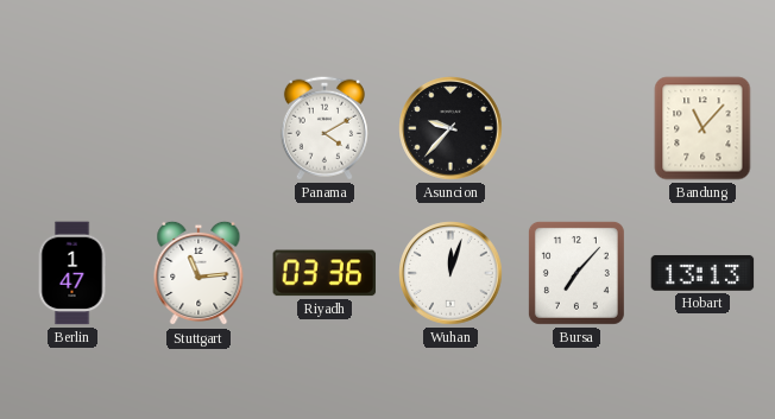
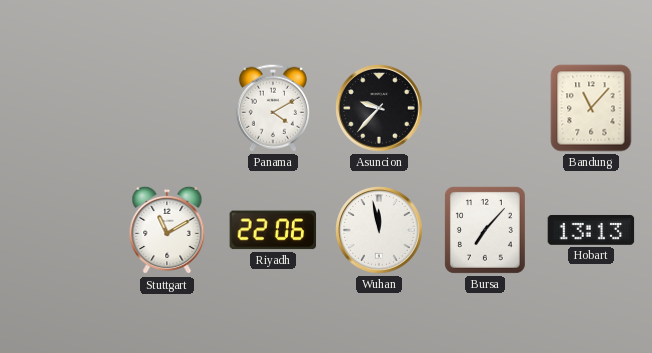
Berlin: 1:47 -> none
Stuttgart: 11:14 -> 11:10
Riyadh: 03:36 -> 22:06
Wuhan: 12:03 -> 11:58
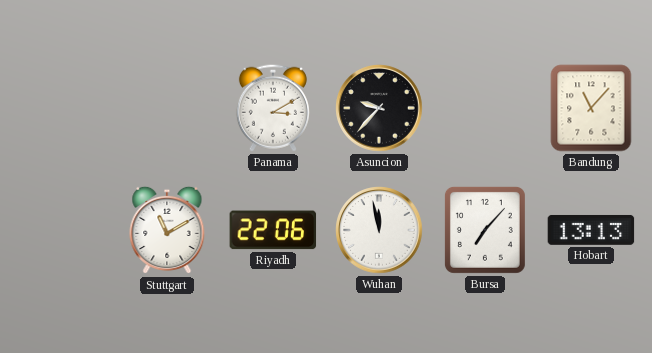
Panama: 4:10 -> 3:10
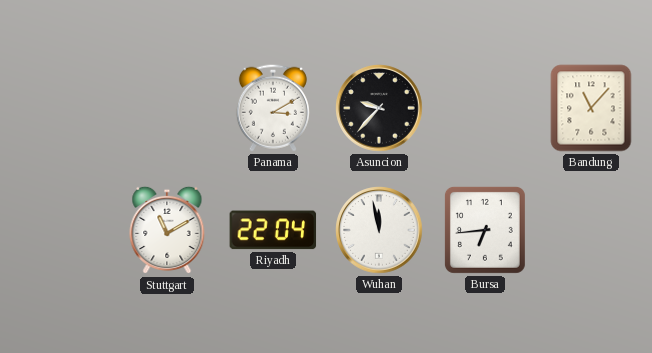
Riyadh: 22:06 -> 22:04
Bursa: 7:07 -> 6:44
Hobart: 13:13 -> none
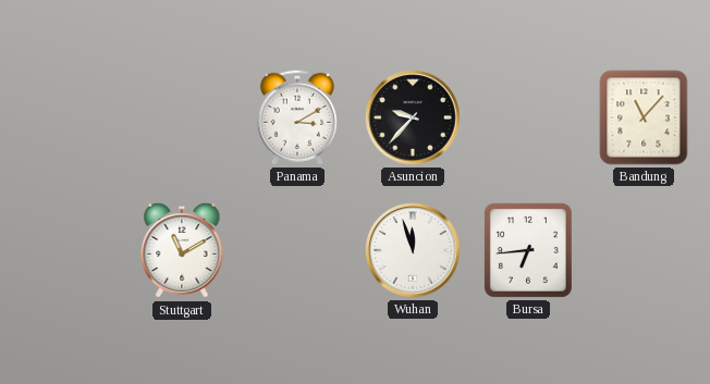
Riyadh: 22:04 -> none
Wuhan: 11:58 -> 11:57
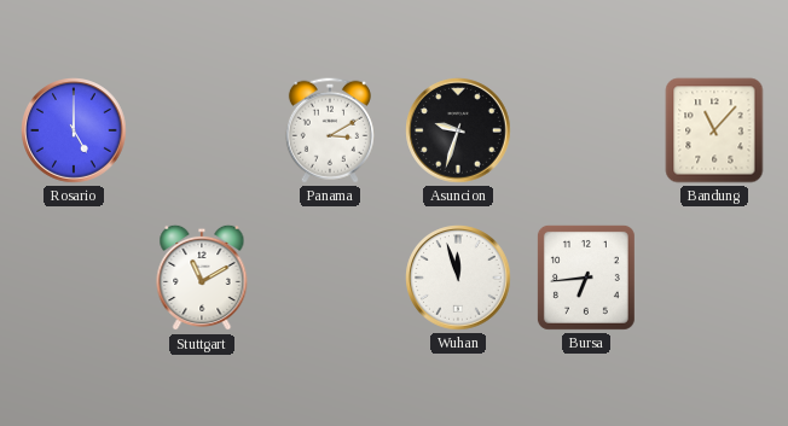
Rosario: none -> 5:00
Asuncion: 9:37 -> 9:33
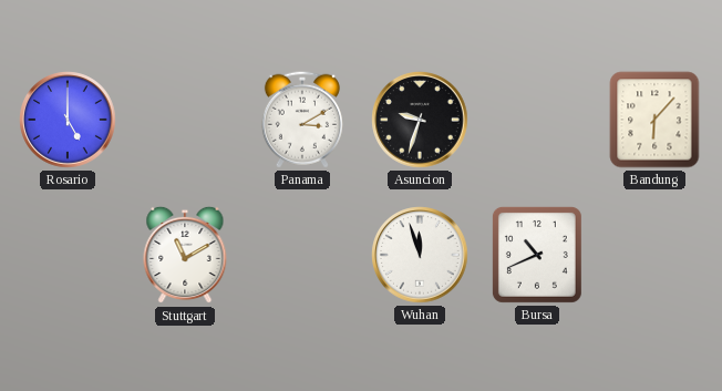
Bandung: 11:07 -> 6:07
Bursa: 6:44 -> 10:41
